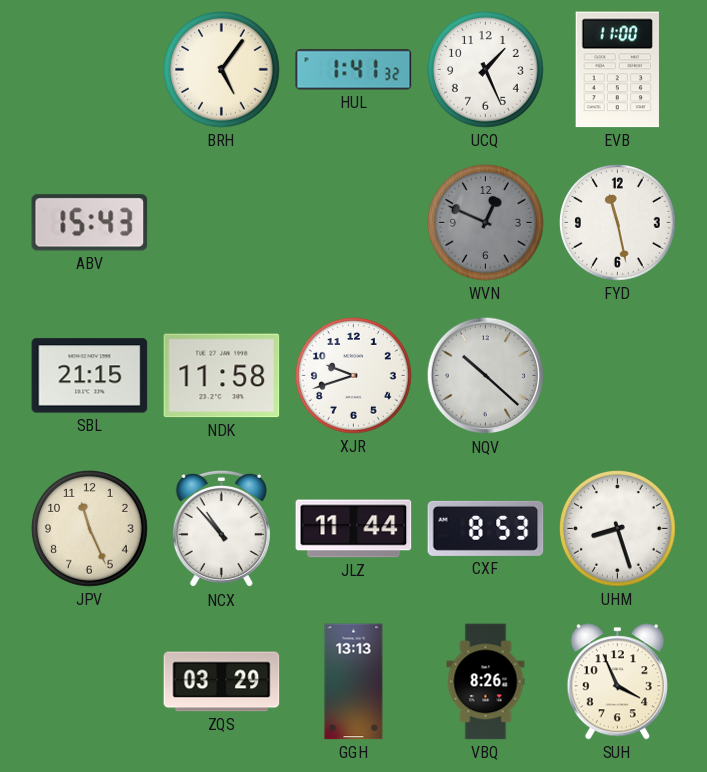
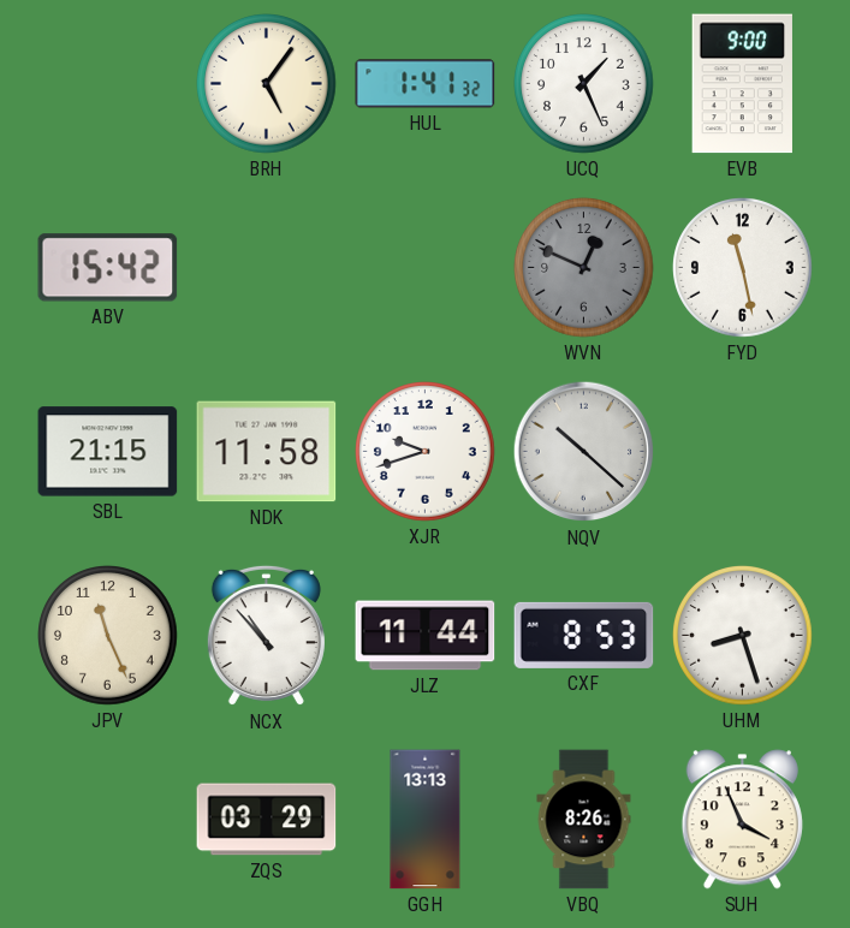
EVB: 11:00 -> 9:00
ABV: 15:43 -> 15:42
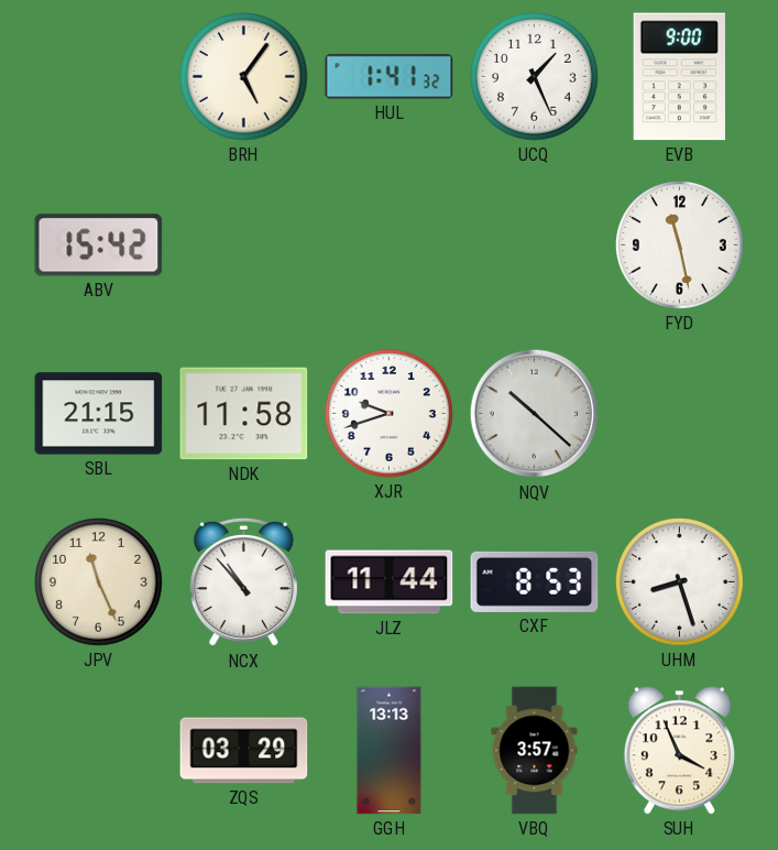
WVN: 12:49 -> none
VBQ: 8:26 -> 3:57
